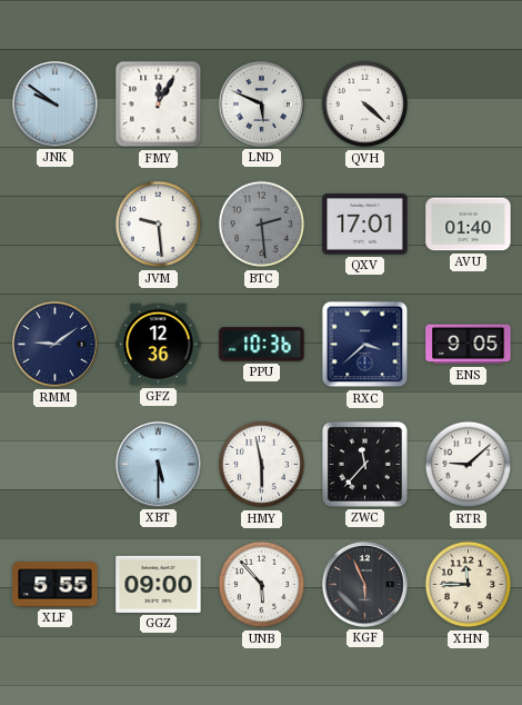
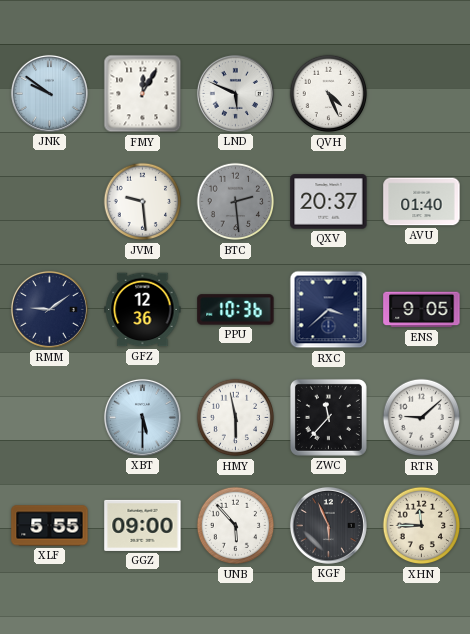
QVH: 4:22 -> 4:26
QXV: 17:01 -> 20:37
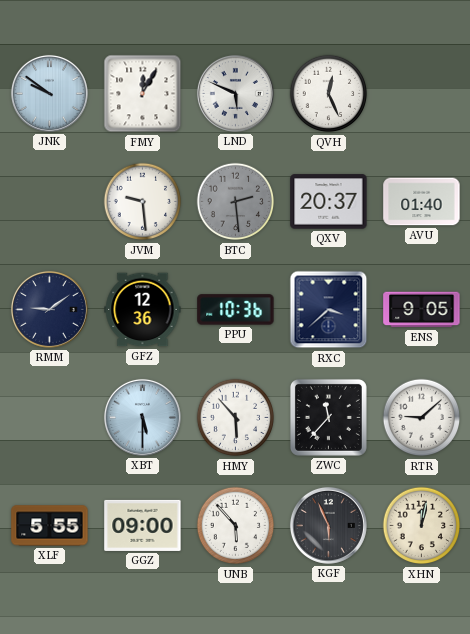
QVH: 4:26 -> 12:26
HMY: 5:58 -> 5:53
XHN: 11:45 -> 12:02
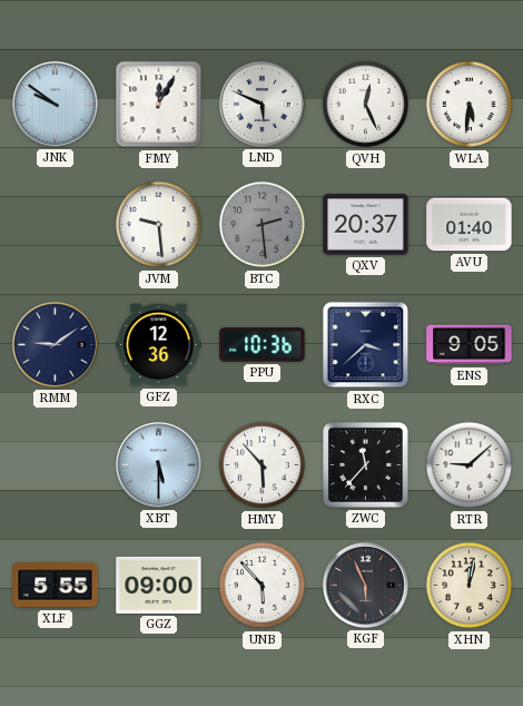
WLA: none -> 5:31
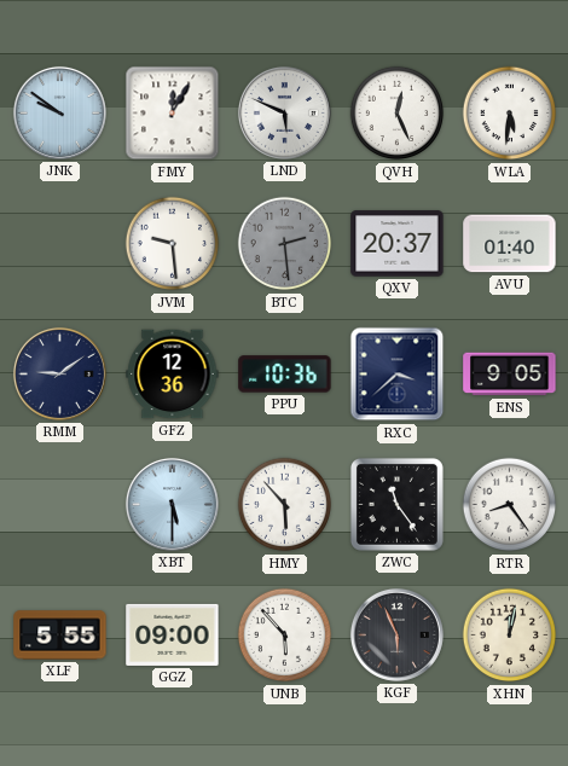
ZWC: 11:37 -> 11:24
RTR: 9:08 -> 8:24
